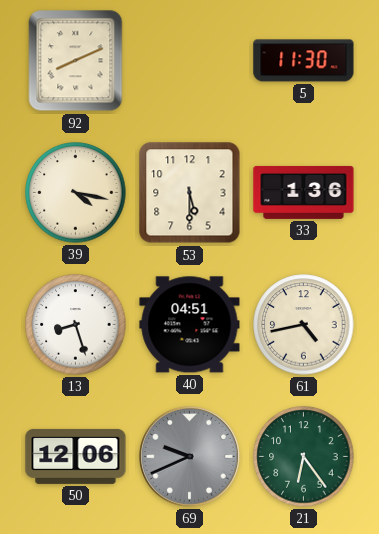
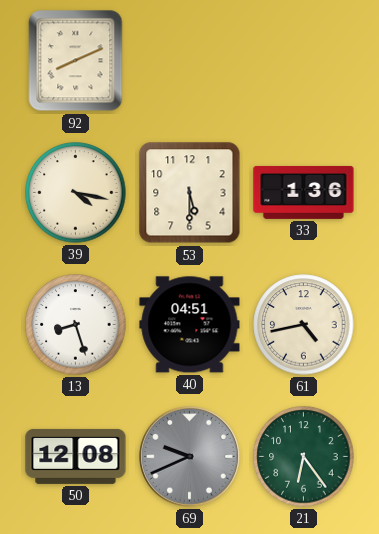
5: 11:30 -> none
50: 12:06 -> 12:08
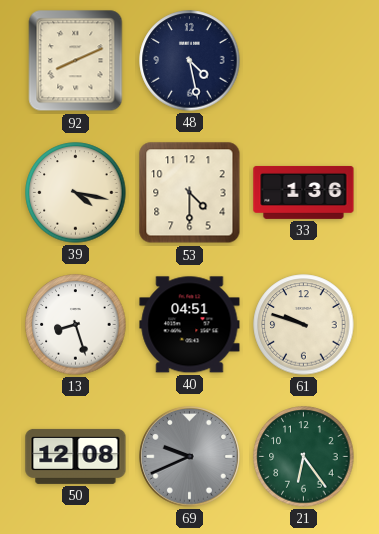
48: none -> 4:28
53: 5:30 -> 4:30
61: 4:43 -> 9:48
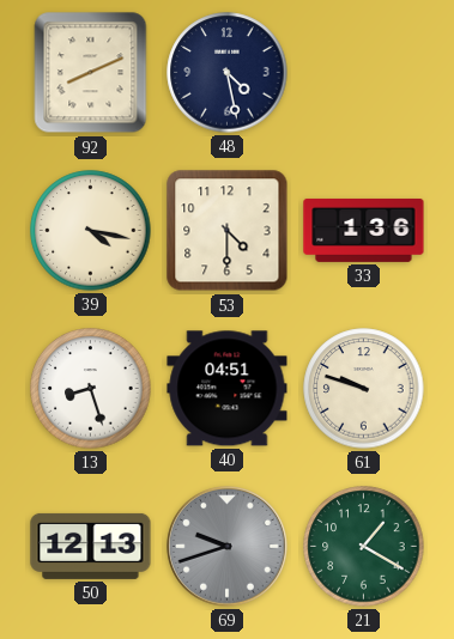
50: 12:08 -> 12:13
69: 9:41 -> 9:42
21: 6:24 -> 1:20
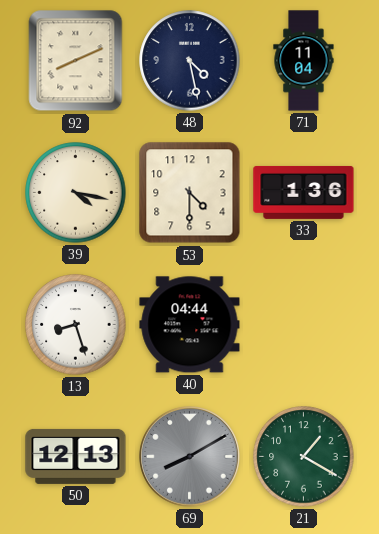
71: none -> 11:04
40: 04:51 -> 04:44
61: 9:48 -> none
69: 9:42 -> 8:10
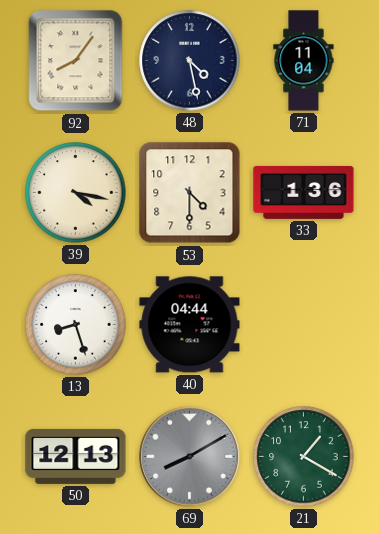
92: 8:11 -> 8:06
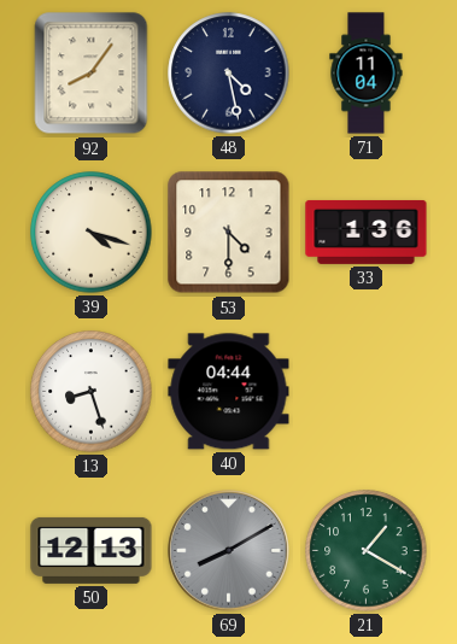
39: 4:17 -> 4:18
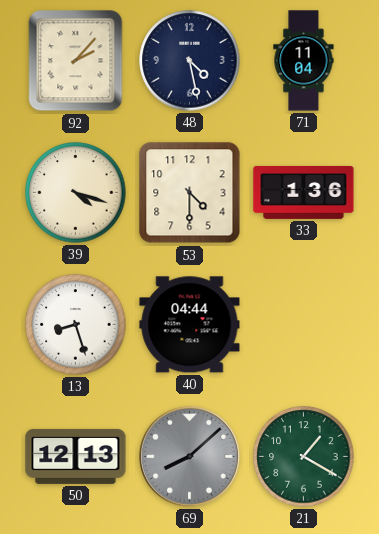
92: 8:06 -> 2:07
69: 8:10 -> 8:08
